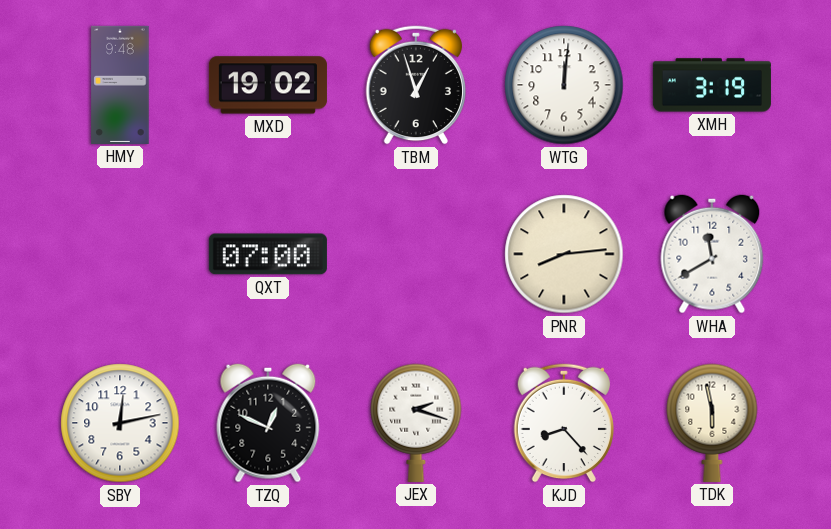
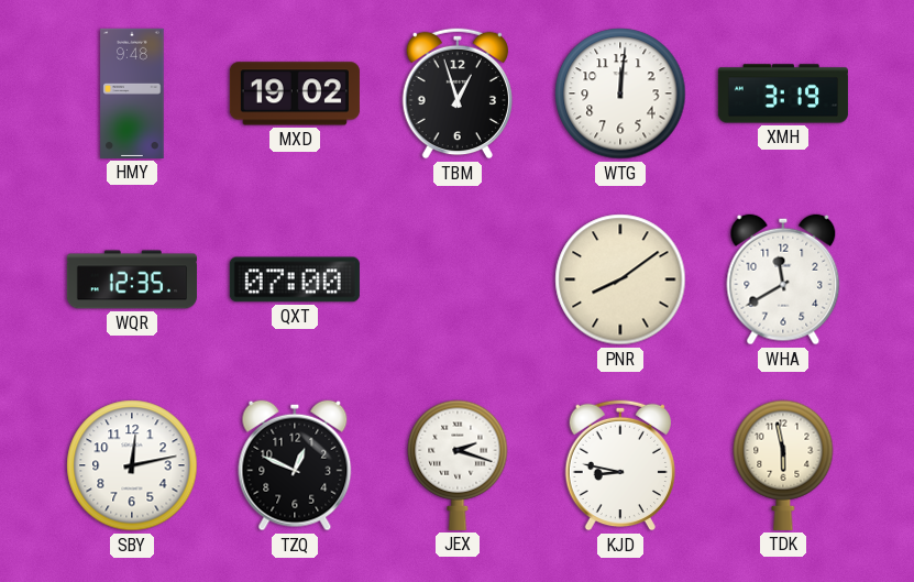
WQR: none -> 12:35
PNR: 8:14 -> 8:09
KJD: 8:23 -> 8:47
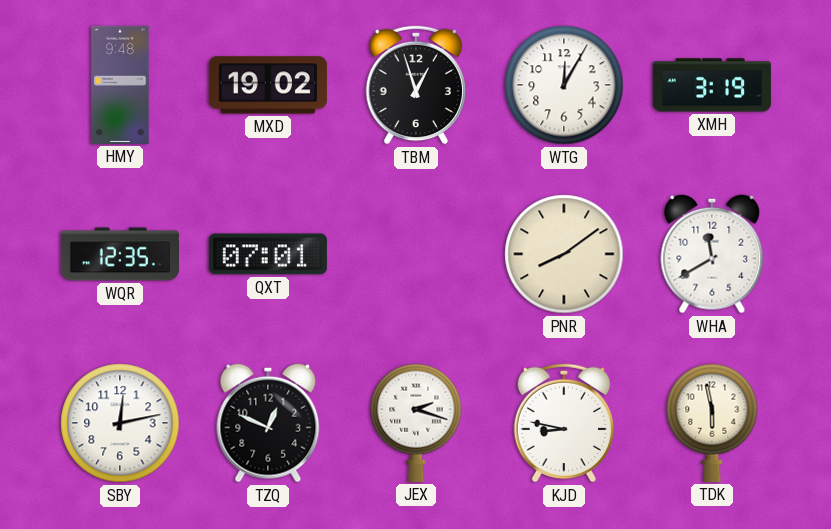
WTG: 12:01 -> 12:05
QXT: 07:00 -> 07:01
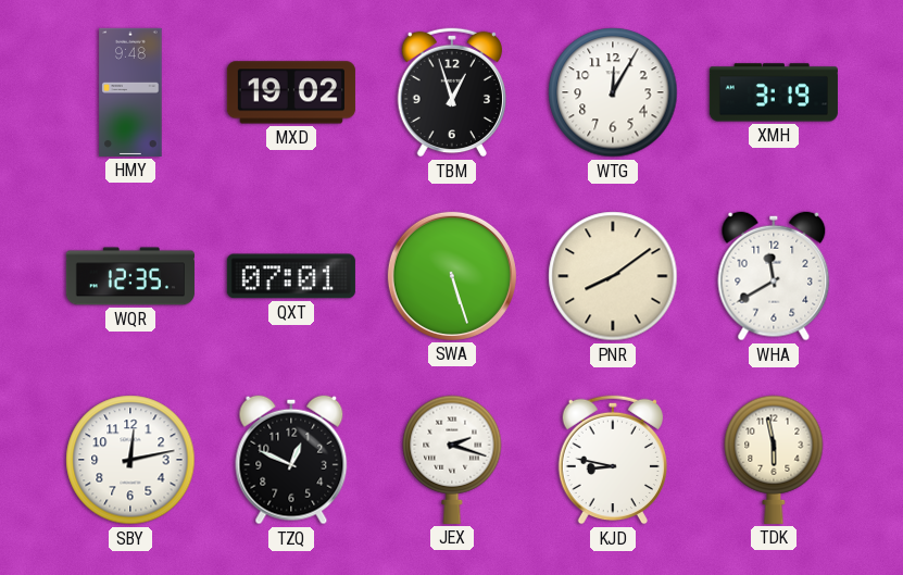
SWA: none -> 5:27
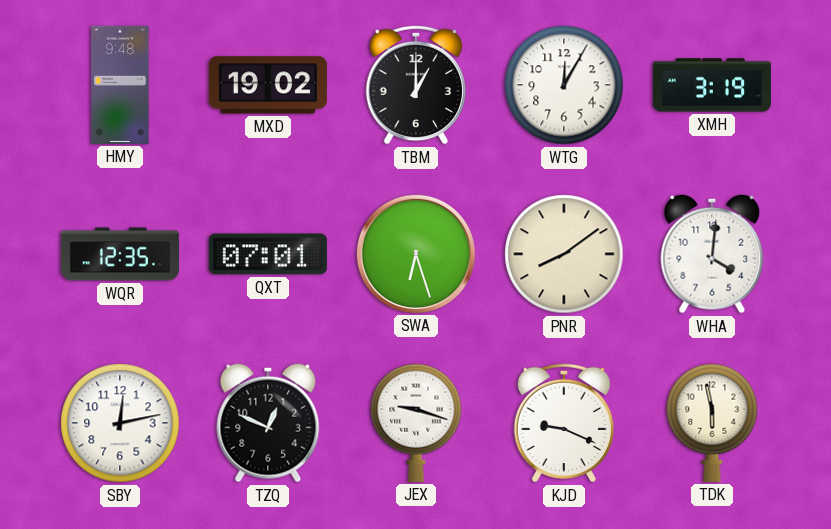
TBM: 12:57 -> 1:00
SWA: 5:27 -> 6:27
WHA: 11:40 -> 4:01
JEX: 2:18 -> 9:18
KJD: 8:47 -> 9:19
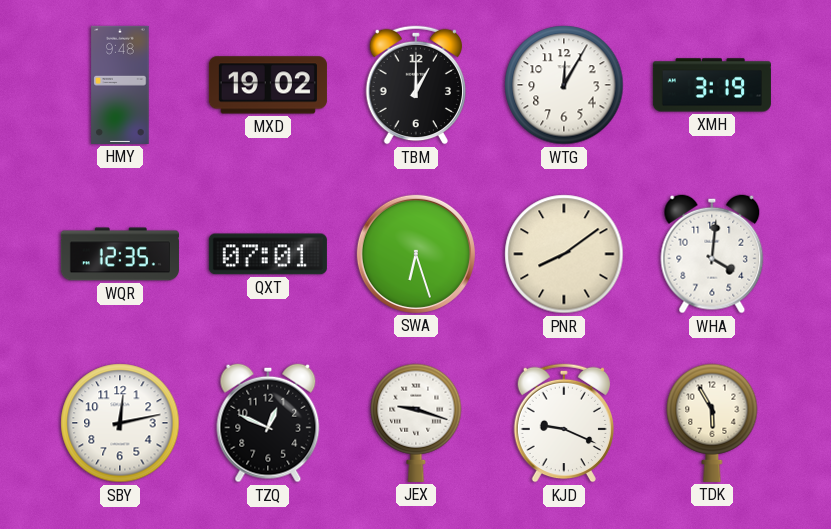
TDK: 5:58 -> 5:55
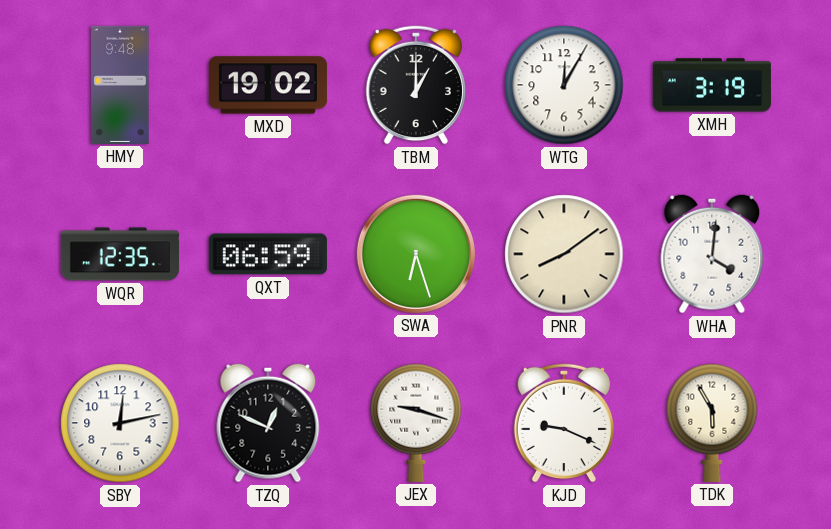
QXT: 07:01 -> 06:59
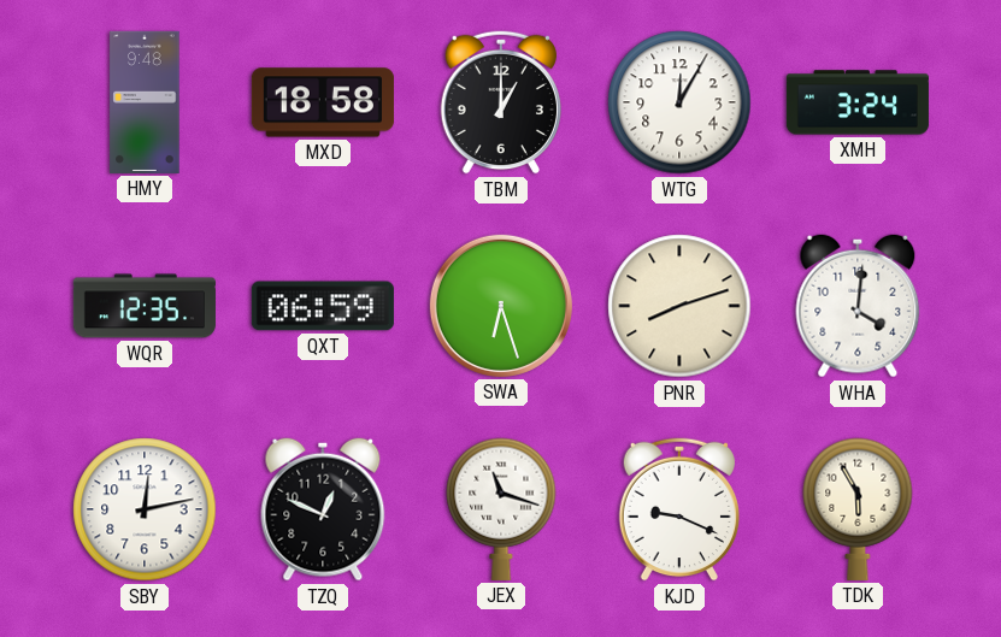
MXD: 19:02 -> 18:58
XMH: 3:19 -> 3:24
PNR: 8:09 -> 8:12
JEX: 9:18 -> 11:18
